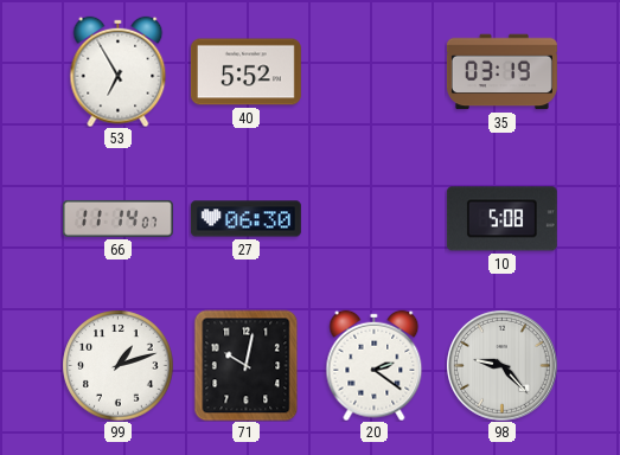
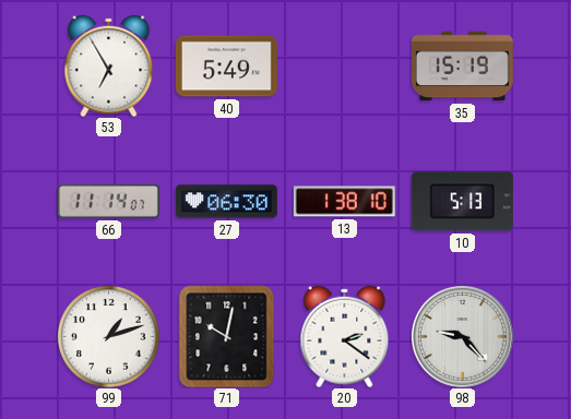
40: 5:52 -> 5:49
35: 03:19 -> 15:19
13: none -> 1:38
10: 5:08 -> 5:13
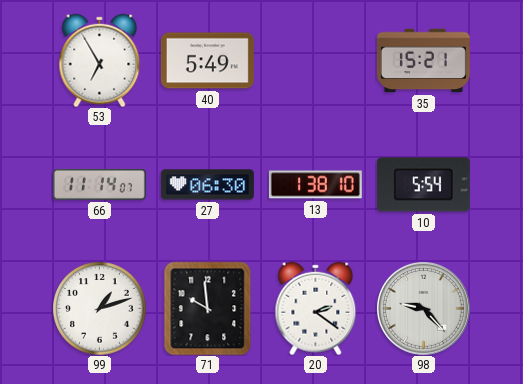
35: 15:19 -> 15:21
10: 5:13 -> 5:54
71: 10:02 -> 9:59
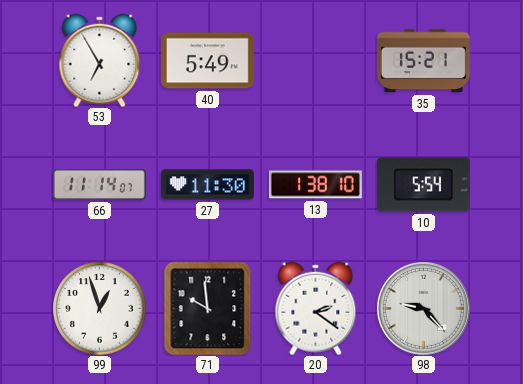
27: 06:30 -> 11:30
99: 1:12 -> 12:57
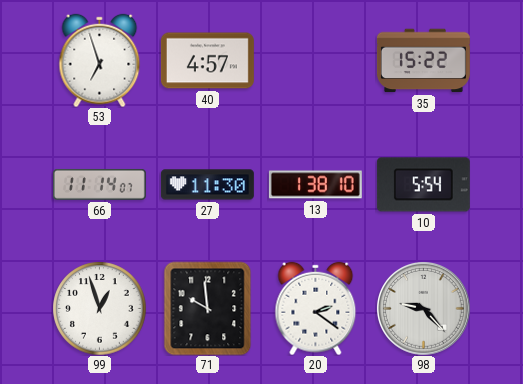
53: 6:55 -> 6:57
40: 5:49 -> 4:57
35: 15:21 -> 15:22
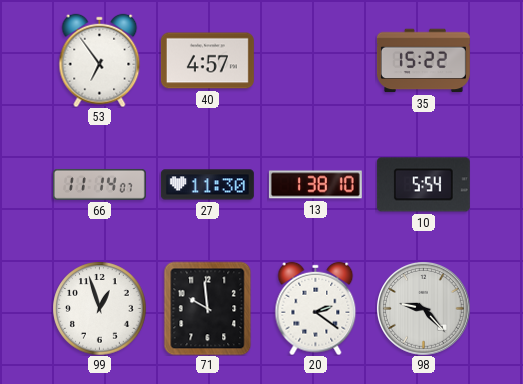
53: 6:57 -> 6:54
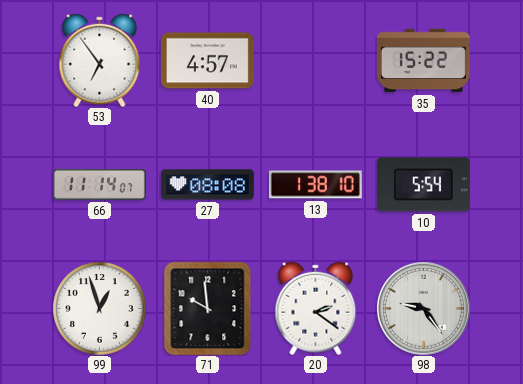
27: 11:30 -> 08:08
98: 9:23 -> 9:24
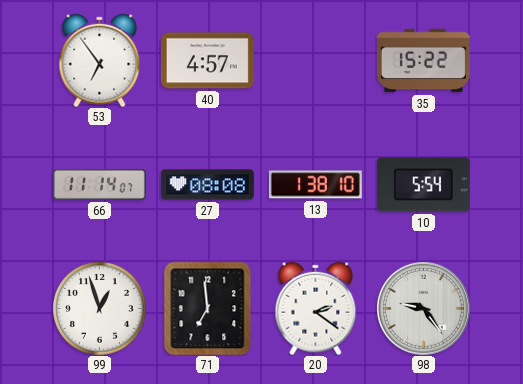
71: 9:59 -> 6:59
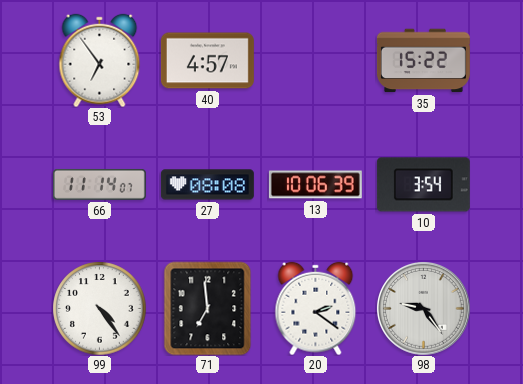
13: 1:38 -> 10:06
10: 5:54 -> 3:54
99: 12:57 -> 4:24
